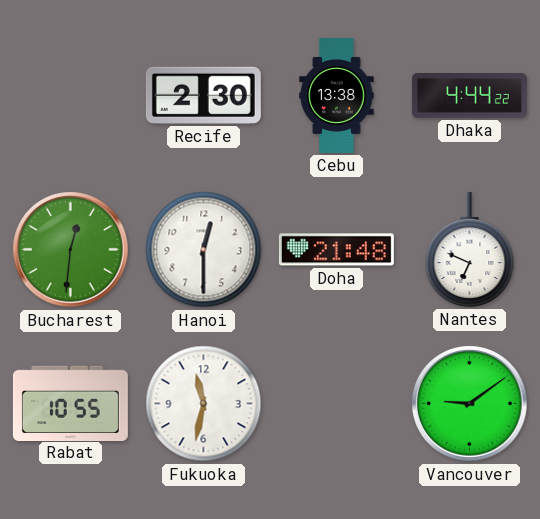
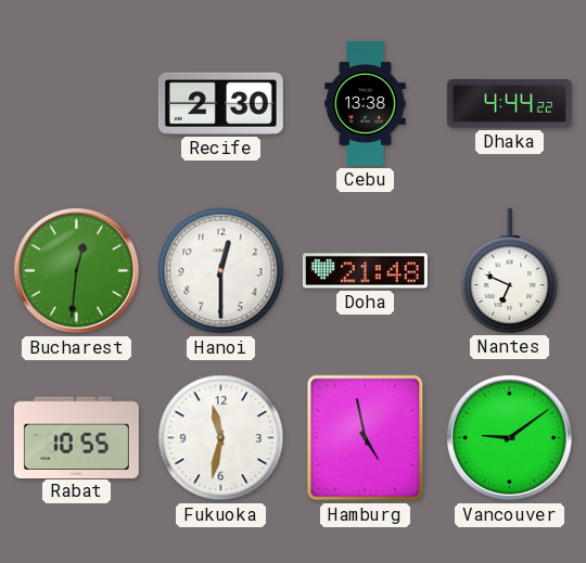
Hamburg: none -> 4:58
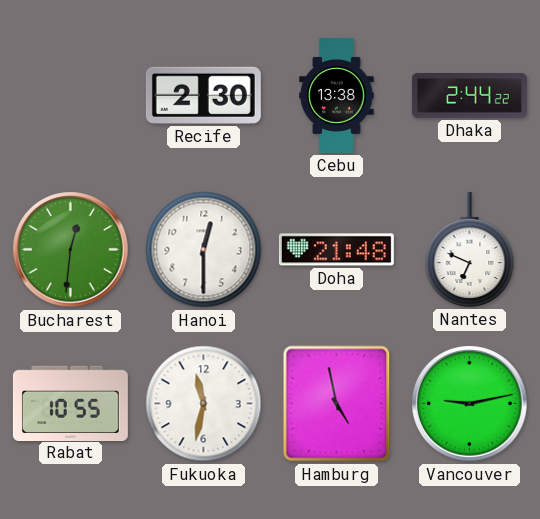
Dhaka: 4:44 -> 2:44
Vancouver: 9:09 -> 9:13
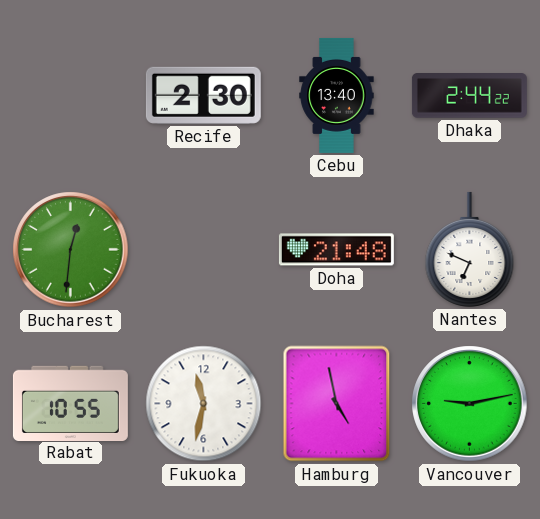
Cebu: 13:38 -> 13:40
Hanoi: 12:30 -> none
